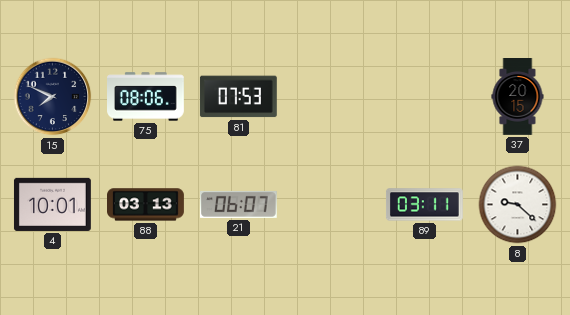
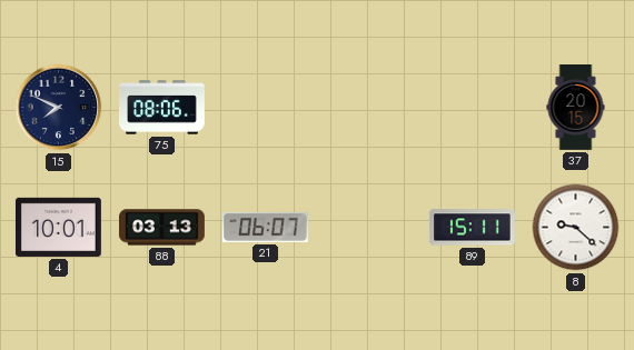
81: 07:53 -> none
89: 03:11 -> 15:11
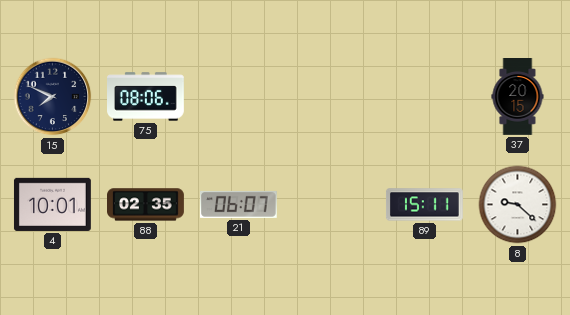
88: 03:13 -> 02:35
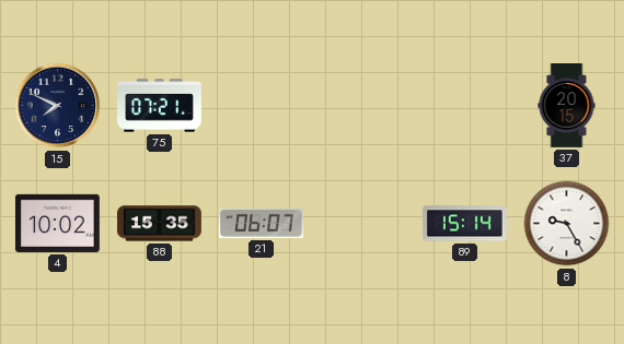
75: 08:06 -> 07:21
4: 10:01 -> 10:02
88: 02:35 -> 15:35
89: 15:11 -> 15:14
8: 9:22 -> 9:25
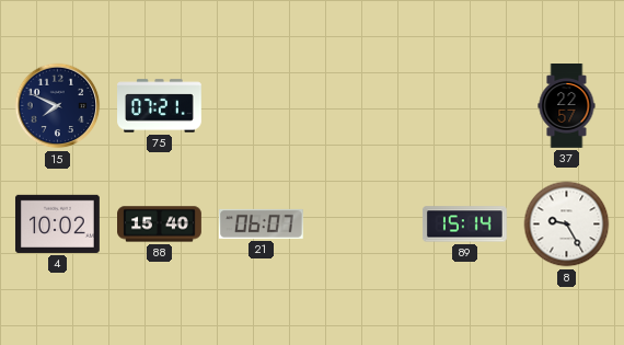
37: 20:15 -> 22:57
88: 15:35 -> 15:40
